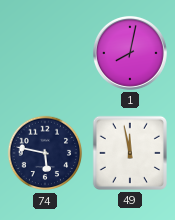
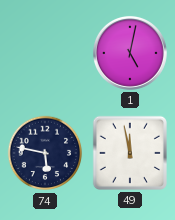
1: 8:02 -> 5:02
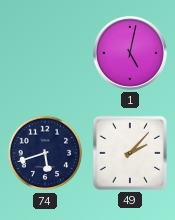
74: 5:47 -> 5:42
49: 11:58 -> 2:07
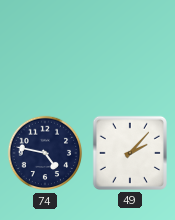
1: 5:02 -> none
74: 5:42 -> 4:47
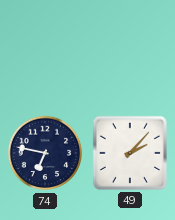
74: 4:47 -> 6:47
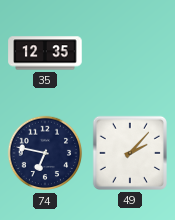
35: none -> 12:35
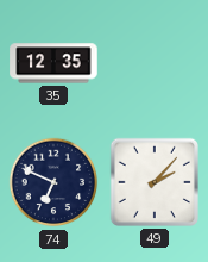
74: 6:47 -> 6:49
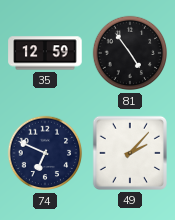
35: 12:35 -> 12:59
81: none -> 4:54
